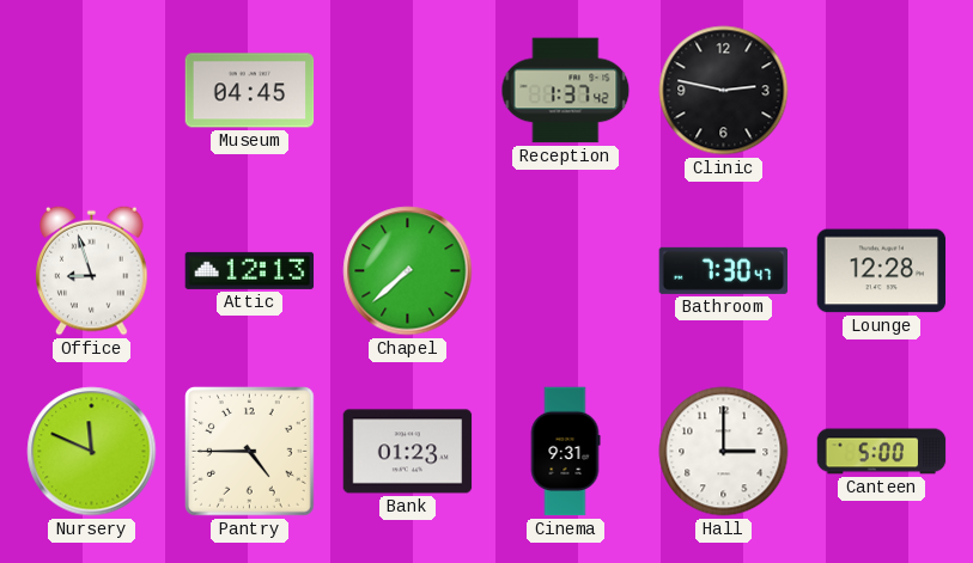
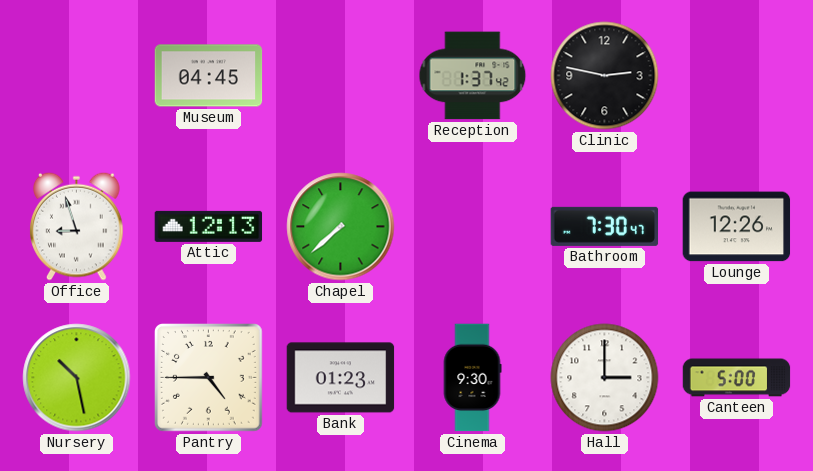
Lounge: 12:28 -> 12:26
Nursery: 11:49 -> 10:28
Cinema: 9:31 -> 9:30
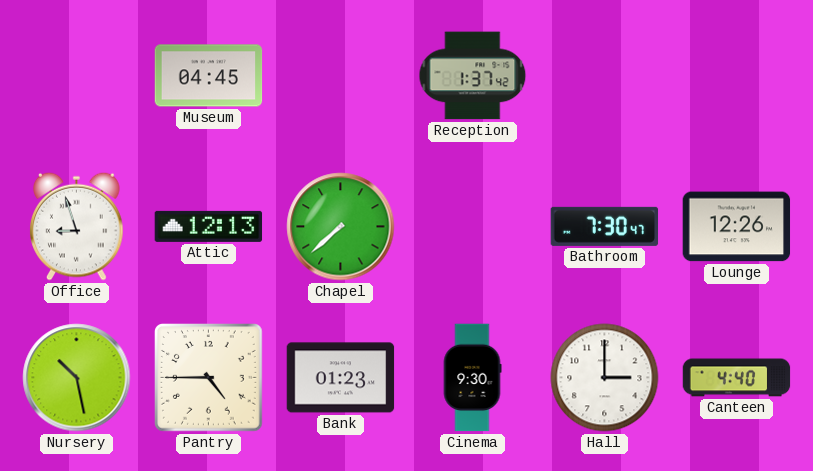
Clinic: 2:47 -> none
Canteen: 5:00 -> 4:40
